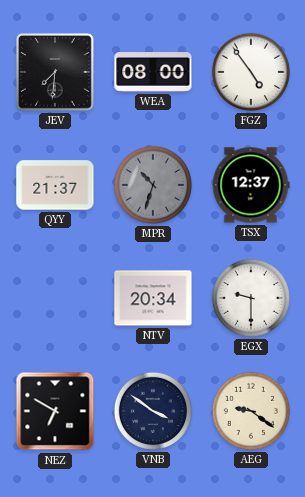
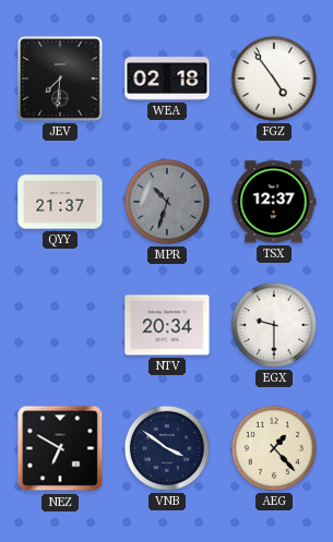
WEA: 08:00 -> 02:18
AEG: 9:21 -> 1:23
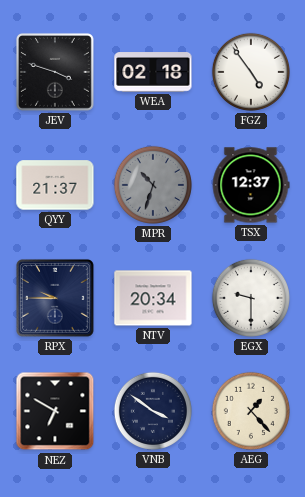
JEV: 7:31 -> 3:48
RPX: none -> 9:45
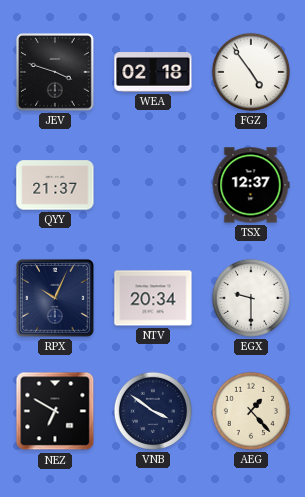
MPR: 10:33 -> none
RPX: 9:45 -> 10:04
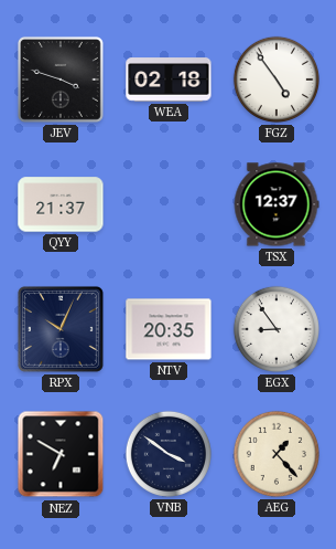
NTV: 20:34 -> 20:35
EGX: 9:30 -> 8:54
